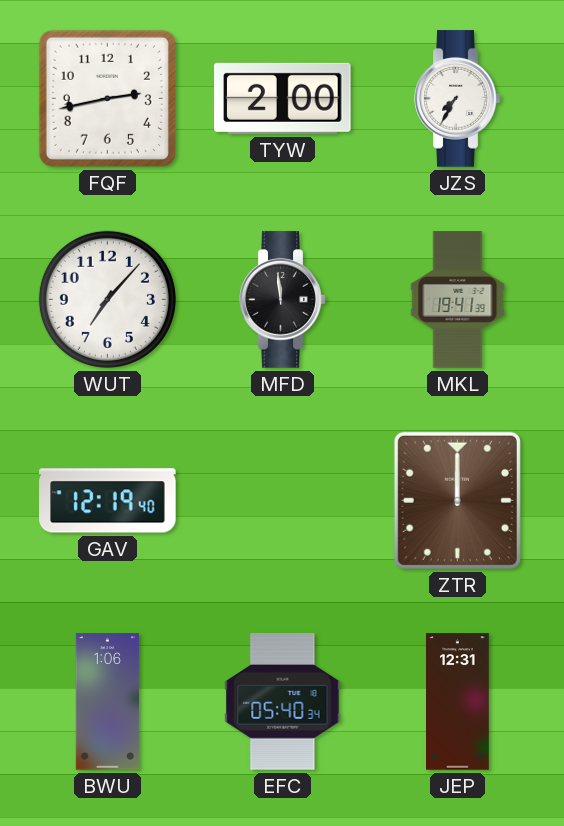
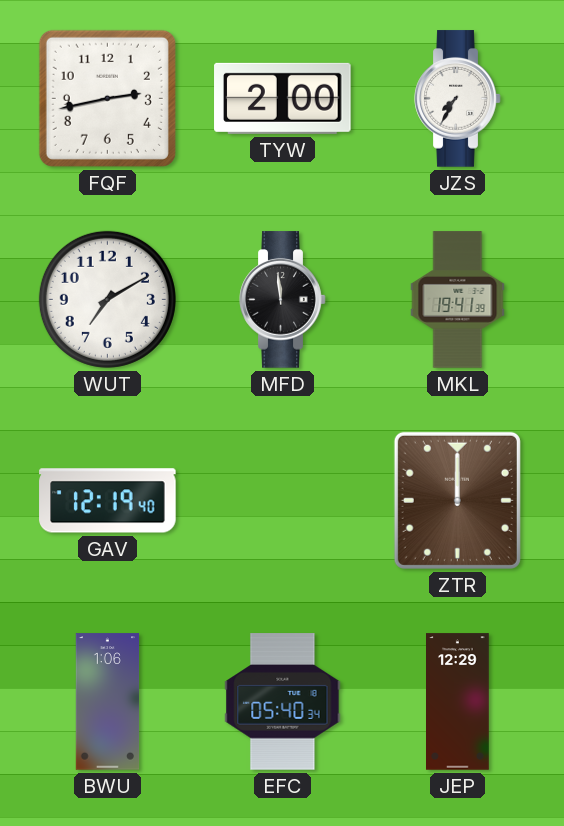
WUT: 7:07 -> 7:10
JEP: 12:31 -> 12:29
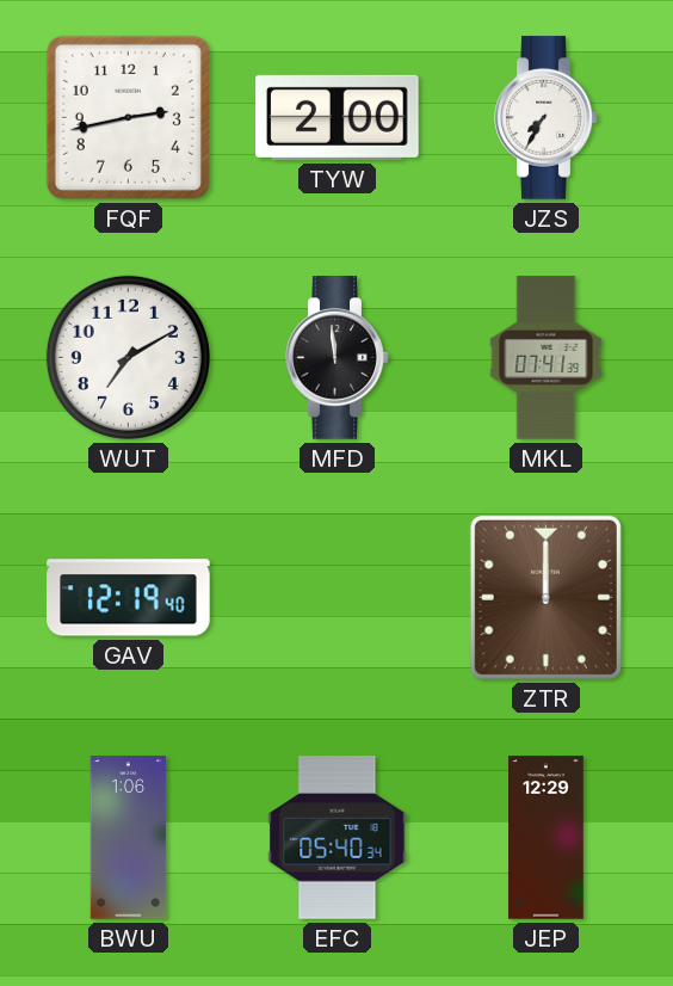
MKL: 19:41 -> 07:41
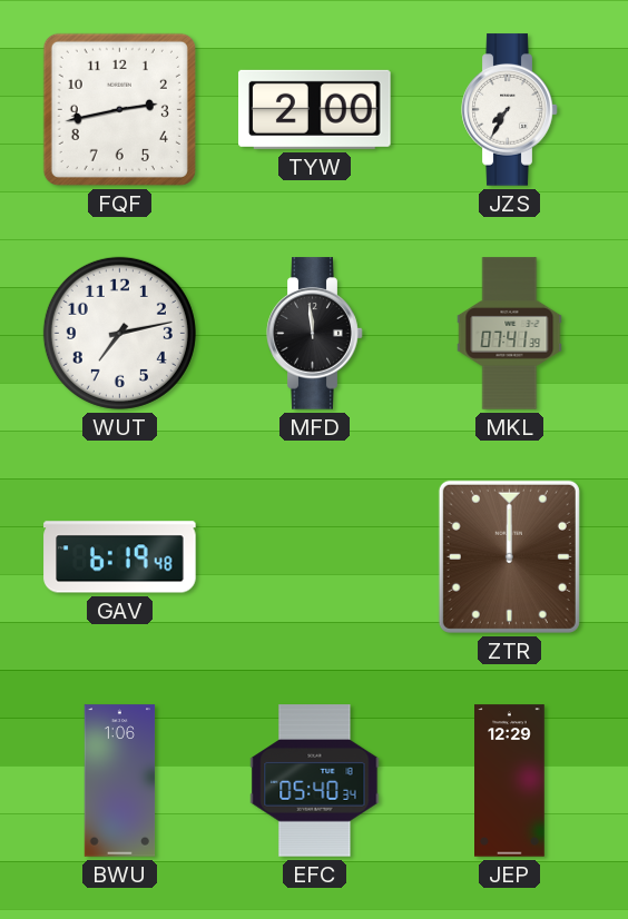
WUT: 7:10 -> 7:13
GAV: 12:19 -> 6:19
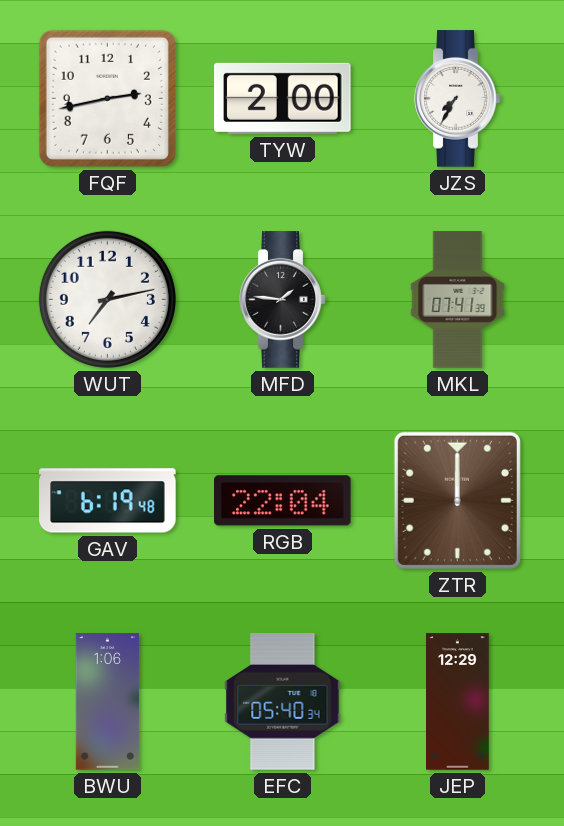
MFD: 11:59 -> 1:46
RGB: none -> 22:04
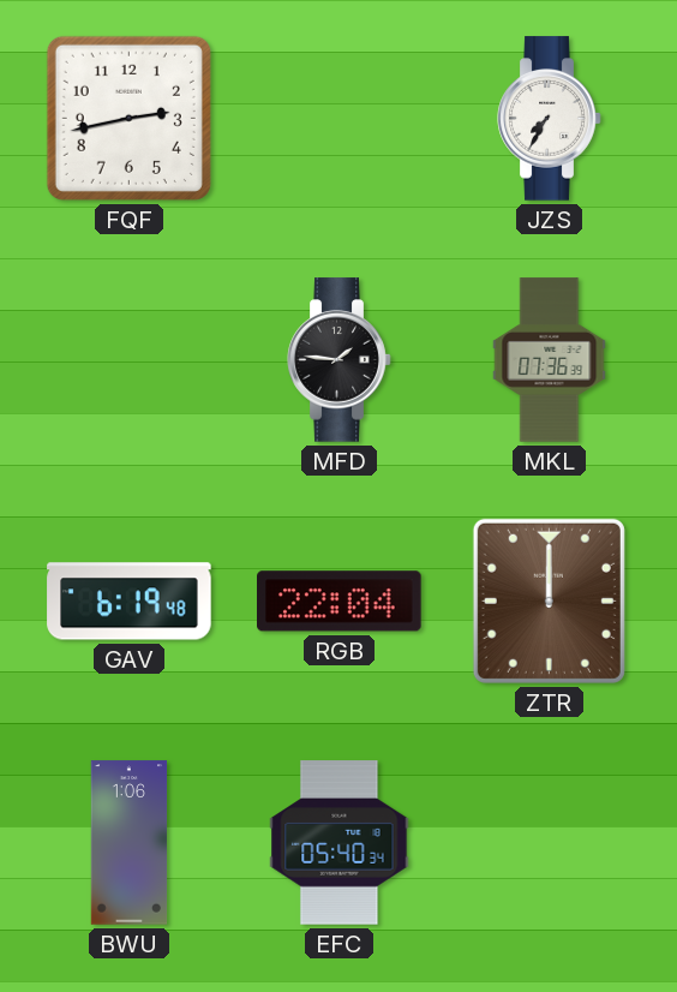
TYW: 2:00 -> none
WUT: 7:13 -> none
MKL: 07:41 -> 07:36
JEP: 12:29 -> none
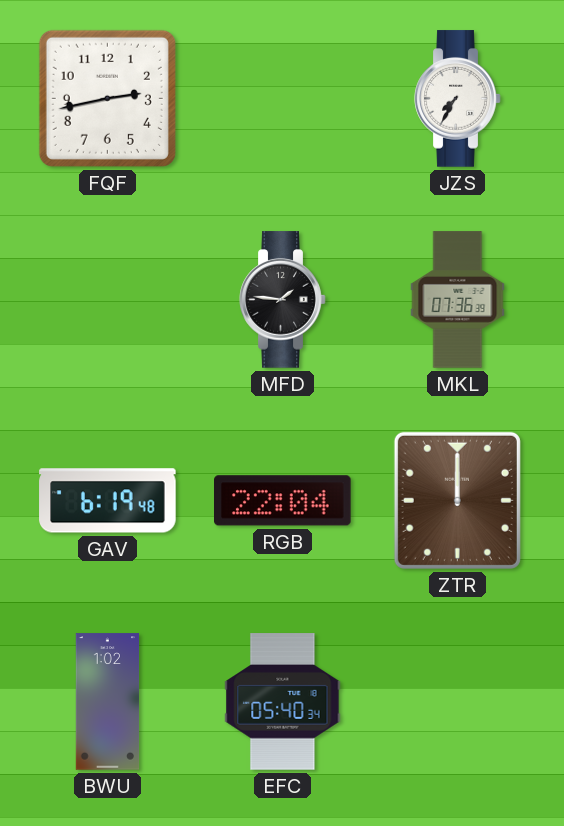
BWU: 1:06 -> 1:02
